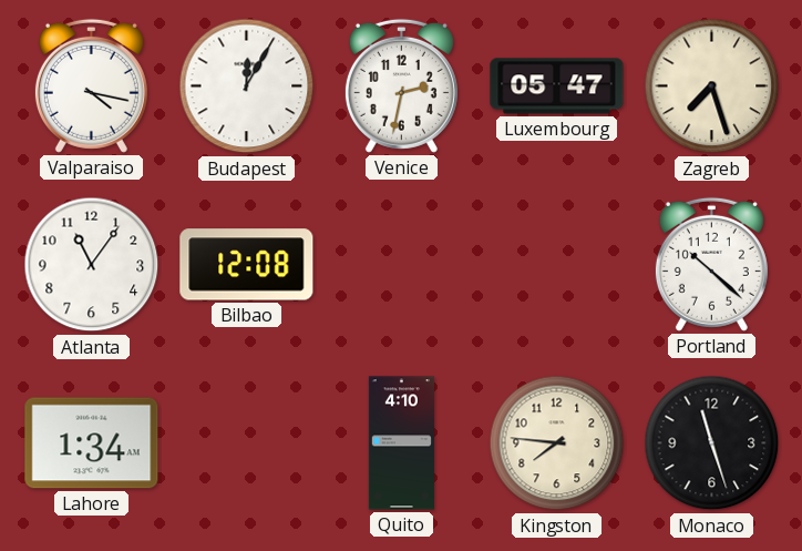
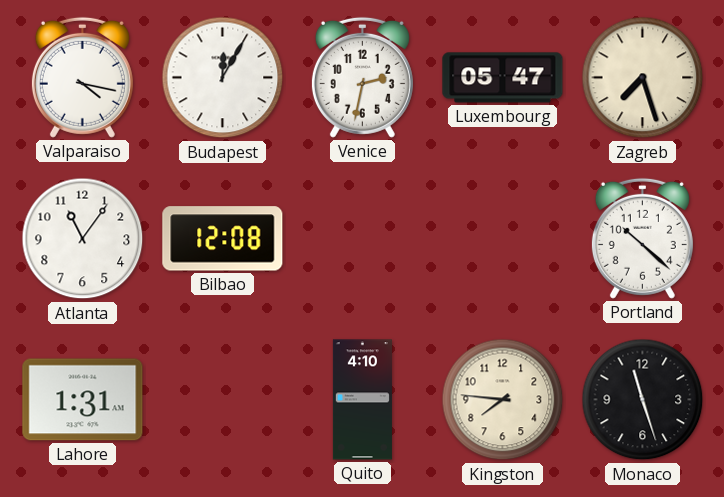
Lahore: 1:34 -> 1:31
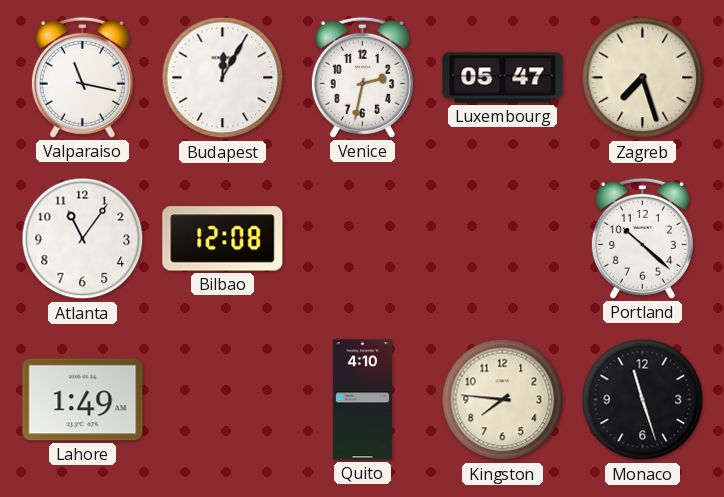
Valparaiso: 4:17 -> 11:17
Lahore: 1:31 -> 1:49
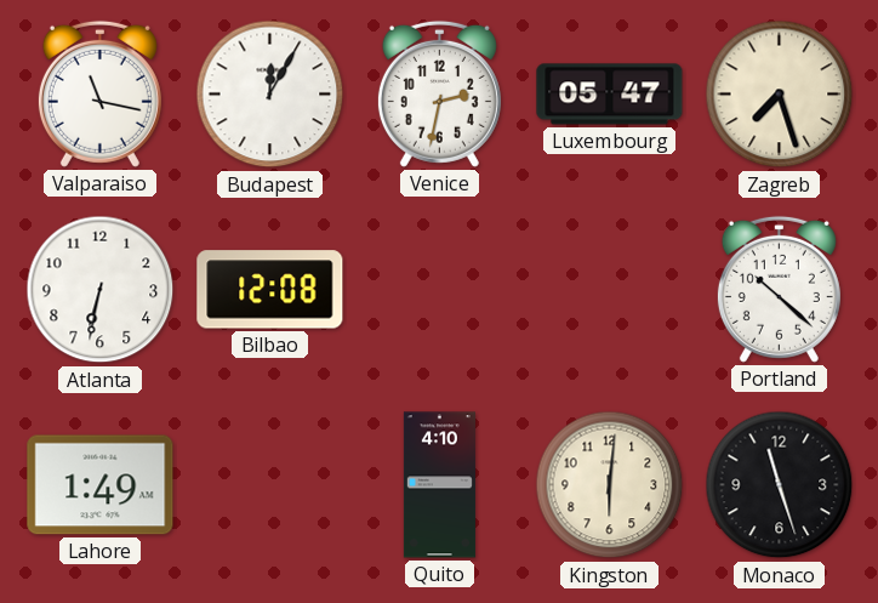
Atlanta: 11:06 -> 6:32
Kingston: 7:46 -> 6:01
